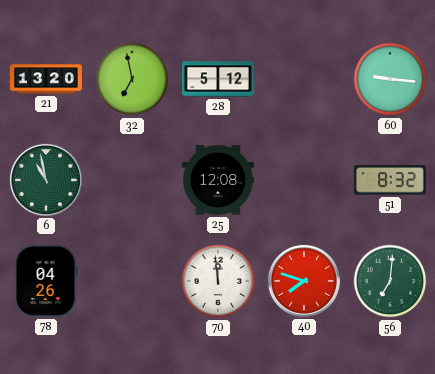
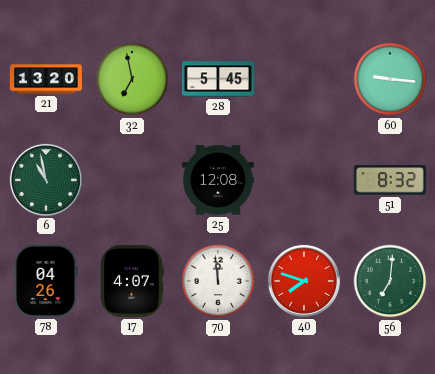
28: 5:12 -> 5:45
17: none -> 4:07
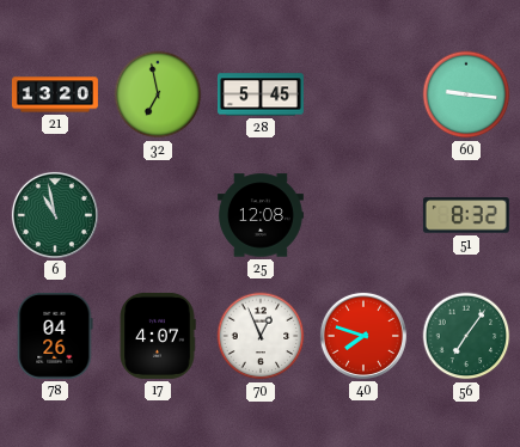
70: 11:59 -> 12:56
56: 7:01 -> 7:06
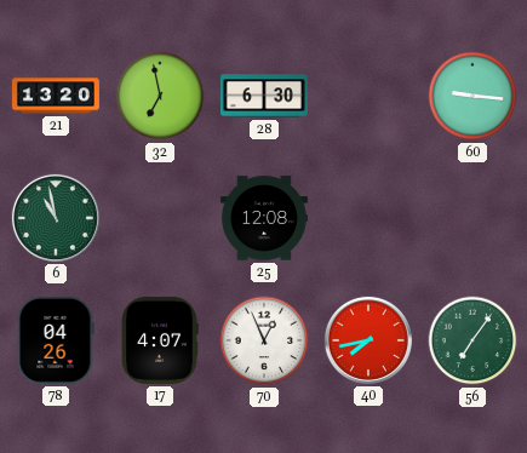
28: 5:45 -> 6:30
51: 8:32 -> none
40: 7:48 -> 7:43
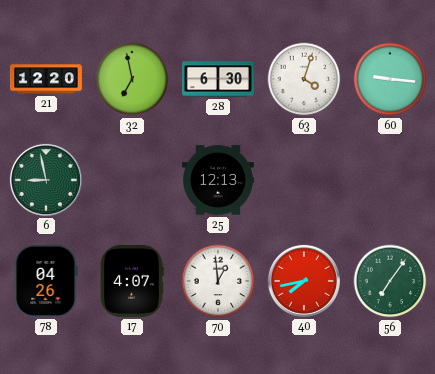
21: 13:20 -> 12:20
63: none -> 4:03
6: 10:58 -> 8:58
25: 12:08 -> 12:13
70: 12:56 -> 12:59
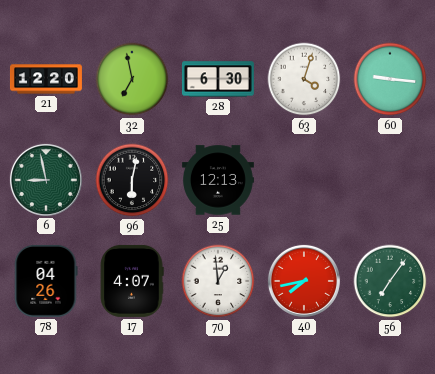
96: none -> 6:02
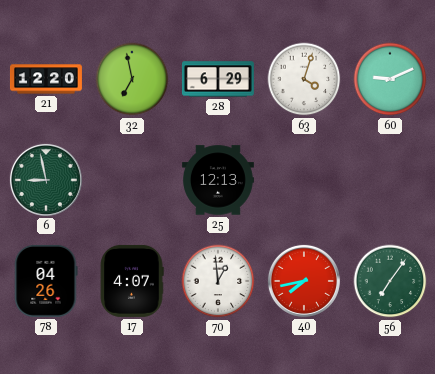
28: 6:30 -> 6:29
60: 9:16 -> 9:11
96: 6:02 -> none
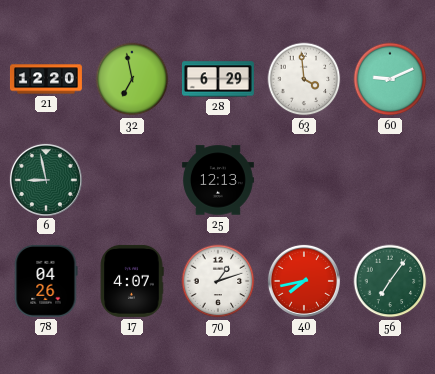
63: 4:03 -> 3:59
70: 12:59 -> 1:12
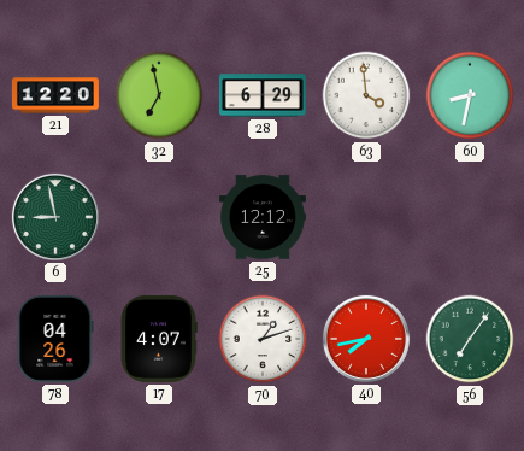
60: 9:11 -> 8:32
25: 12:13 -> 12:12
